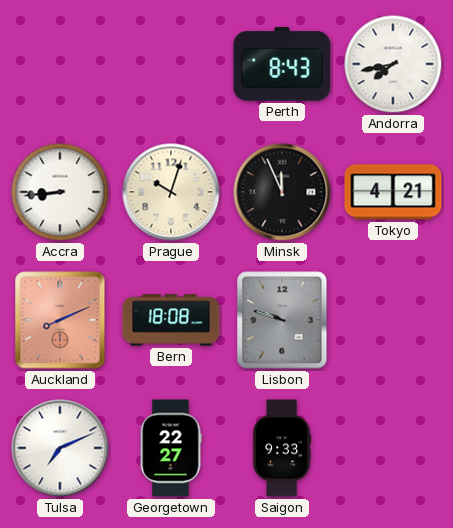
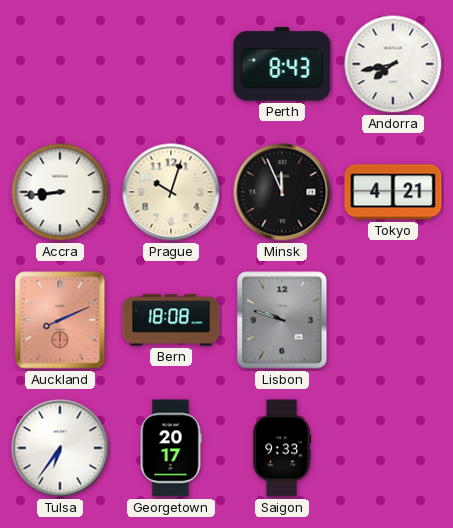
Tulsa: 7:11 -> 6:36
Georgetown: 22:27 -> 20:17
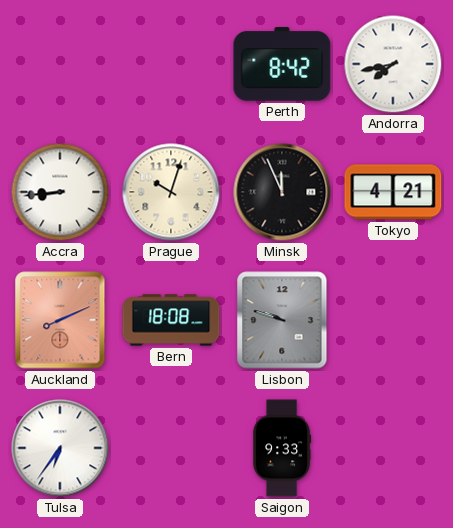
Perth: 8:43 -> 8:42
Georgetown: 20:17 -> none
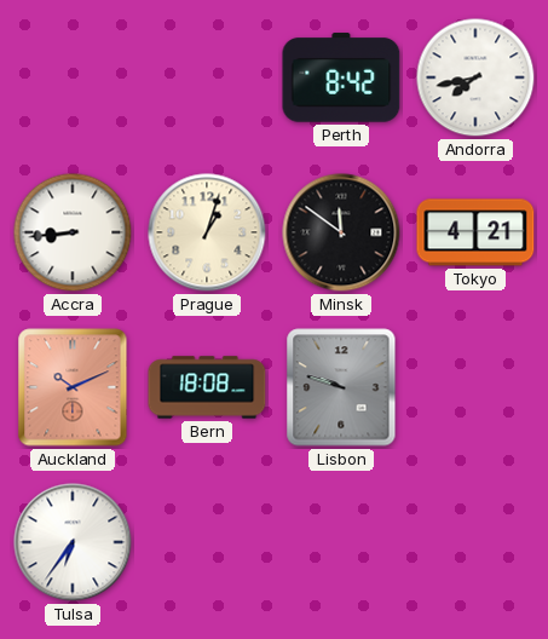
Prague: 10:03 -> 1:03
Minsk: 11:56 -> 11:51
Auckland: 8:11 -> 10:11
Saigon: 9:33 -> none
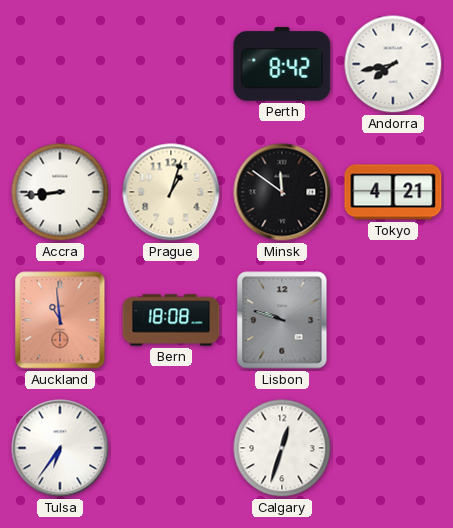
Auckland: 10:11 -> 10:59
Calgary: none -> 12:33
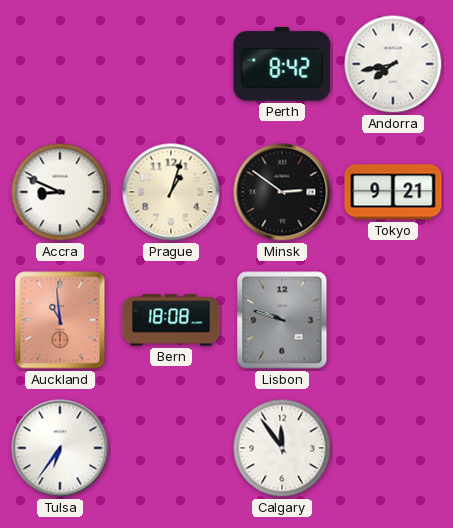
Accra: 8:44 -> 8:49
Minsk: 11:51 -> 2:51
Tokyo: 4:21 -> 9:21
Calgary: 12:33 -> 11:54
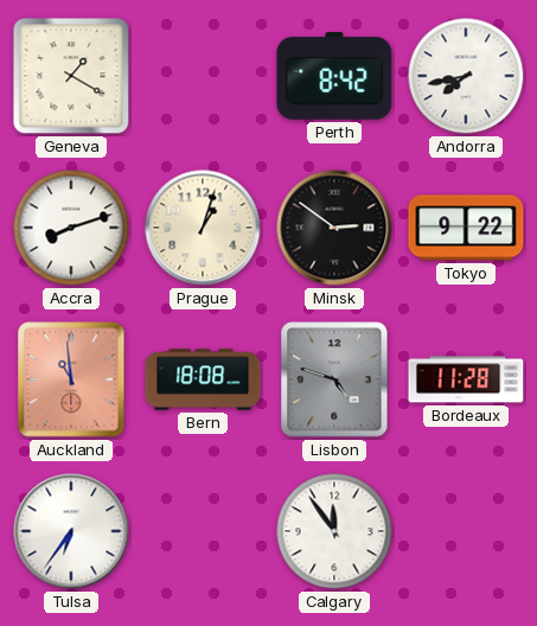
Geneva: none -> 1:20
Accra: 8:49 -> 8:12
Tokyo: 9:21 -> 9:22
Lisbon: 9:48 -> 4:48
Bordeaux: none -> 11:28
